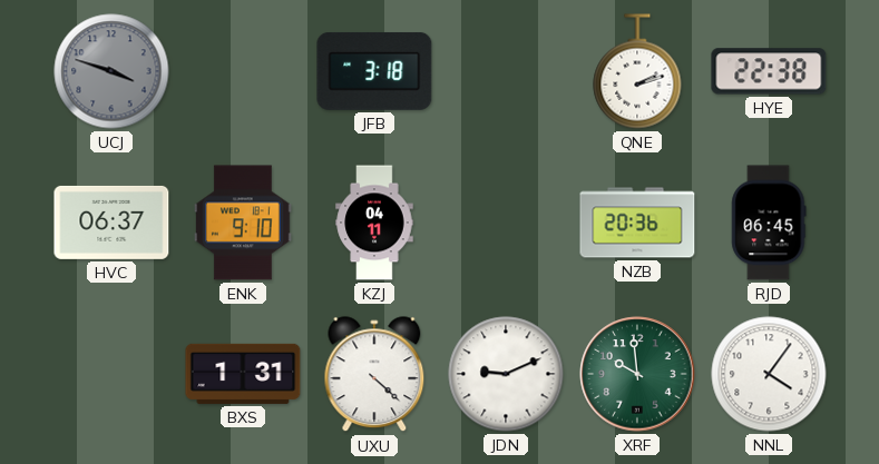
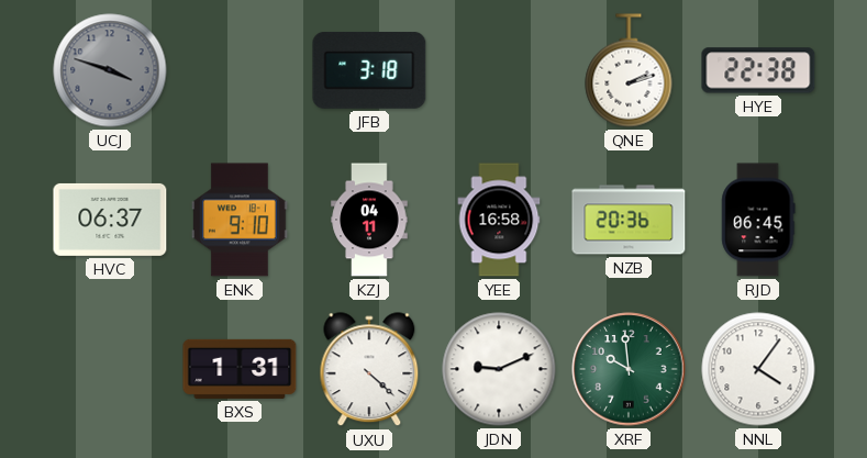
YEE: none -> 16:58
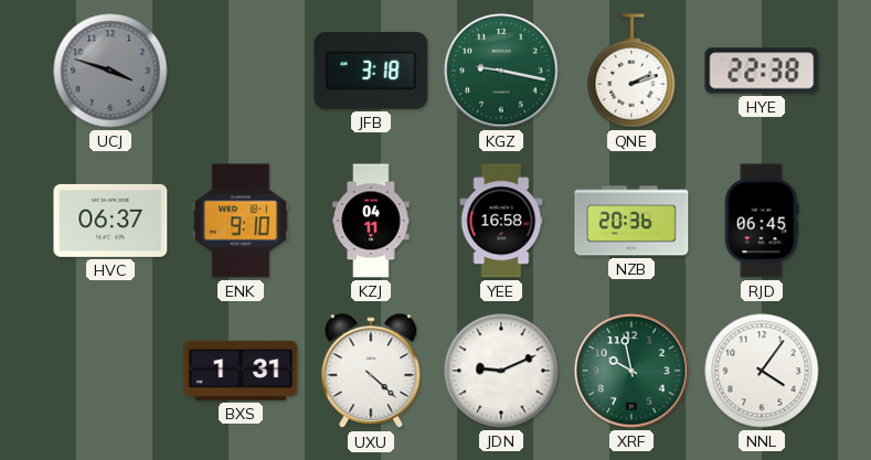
KGZ: none -> 9:17
XRF: 9:59 -> 9:58
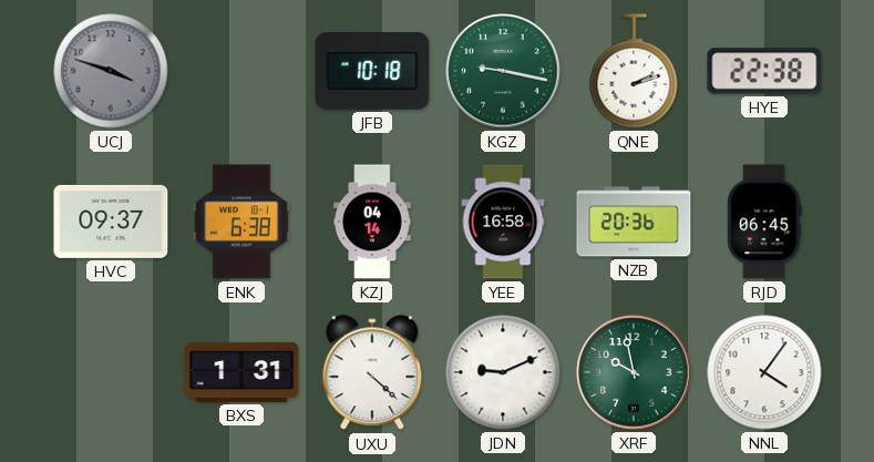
JFB: 3:18 -> 10:18
HVC: 06:37 -> 09:37
ENK: 9:10 -> 6:38
KZJ: 04:11 -> 04:14
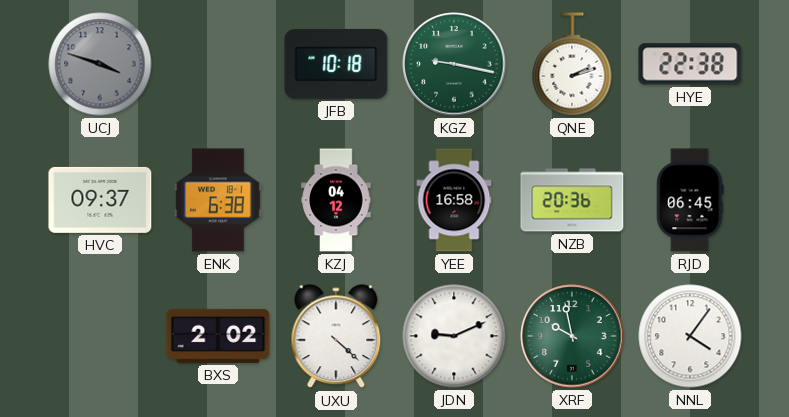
KZJ: 04:14 -> 04:12
BXS: 1:31 -> 2:02
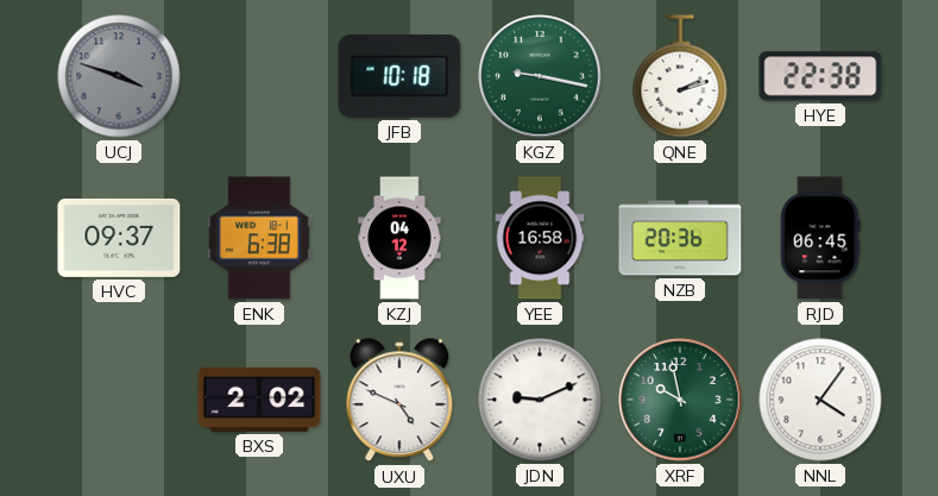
UXU: 4:22 -> 4:49
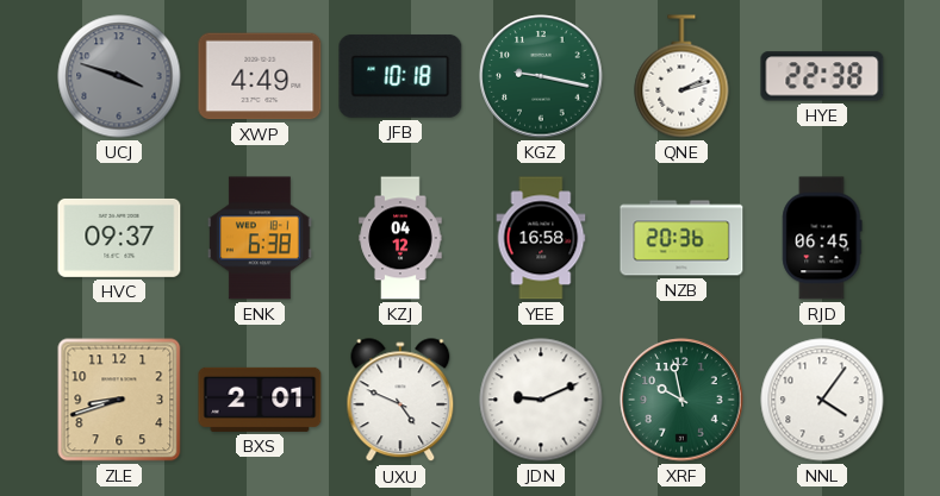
XWP: none -> 4:49
ZLE: none -> 8:42
BXS: 2:02 -> 2:01
